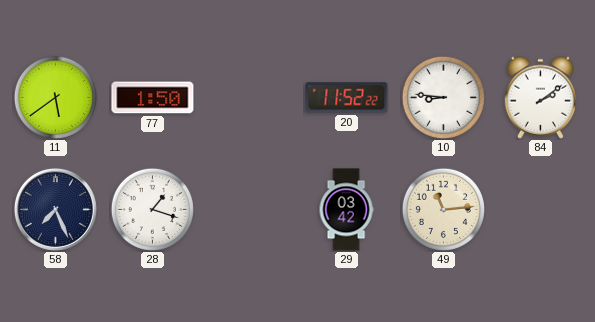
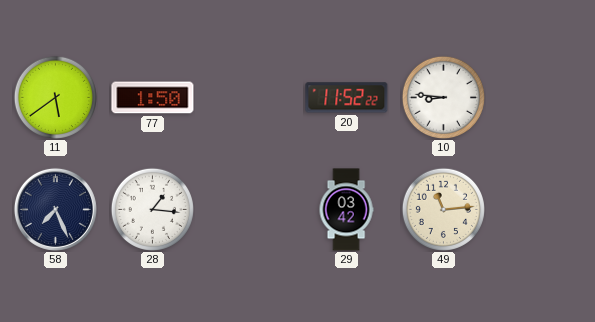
84: 2:09 -> none
28: 1:18 -> 1:16
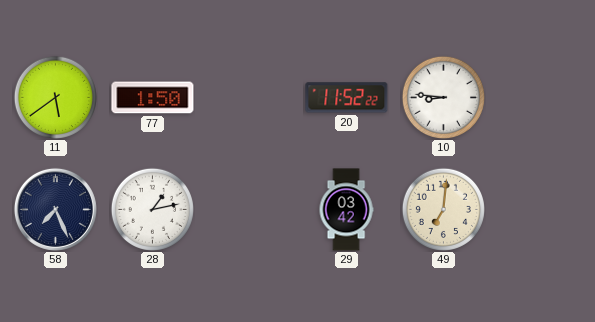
28: 1:16 -> 1:13
49: 11:14 -> 7:01
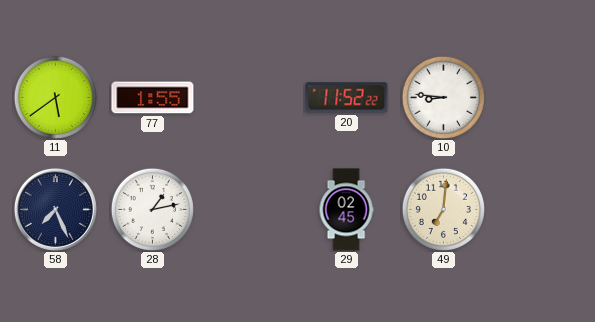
77: 1:50 -> 1:55
29: 03:42 -> 02:45
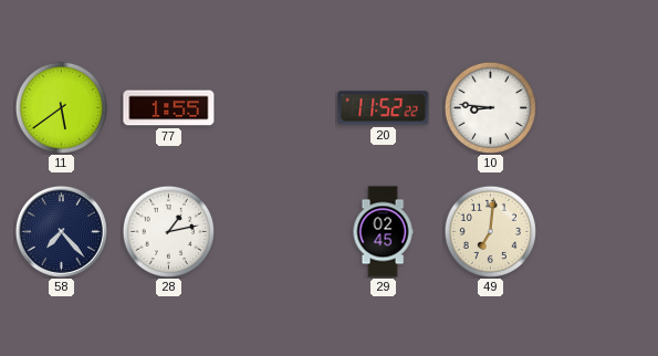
58: 7:26 -> 7:23
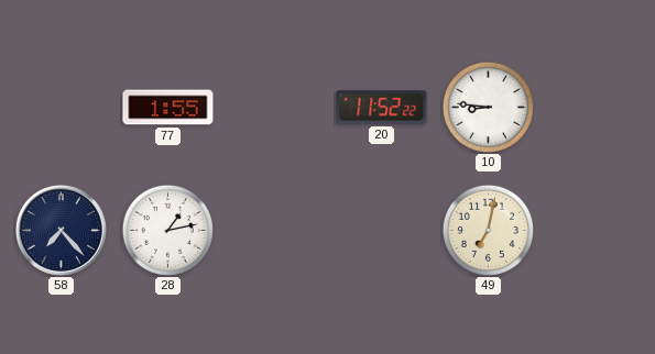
11: 5:39 -> none
29: 02:45 -> none
49: 7:01 -> 7:02
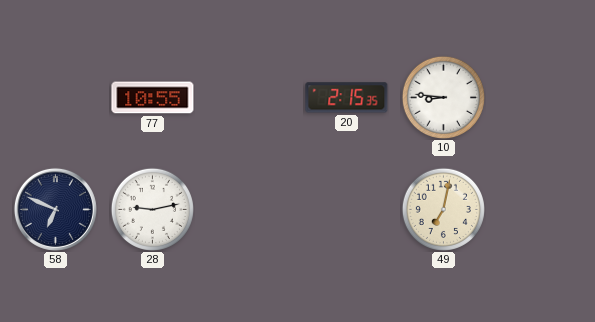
77: 1:55 -> 10:55
20: 11:52 -> 2:15
58: 7:23 -> 6:49
28: 1:13 -> 9:13
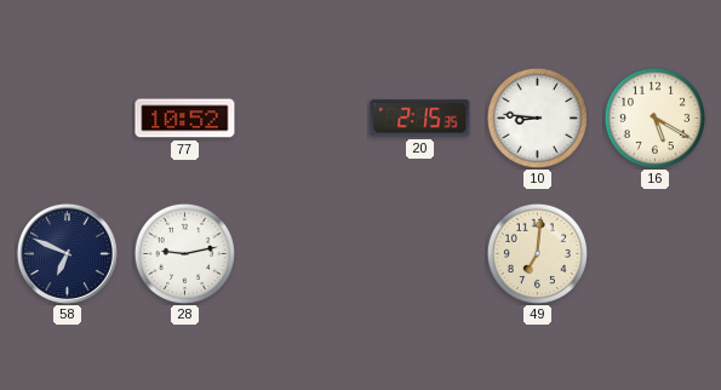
77: 10:55 -> 10:52
16: none -> 5:20
49: 7:02 -> 7:01
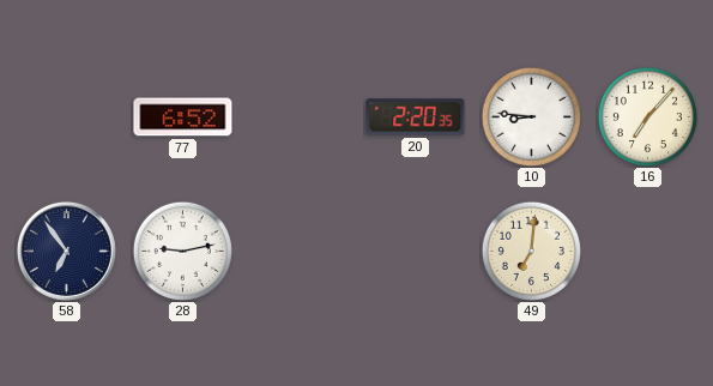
77: 10:52 -> 6:52
20: 2:15 -> 2:20
16: 5:20 -> 7:07
58: 6:49 -> 6:54
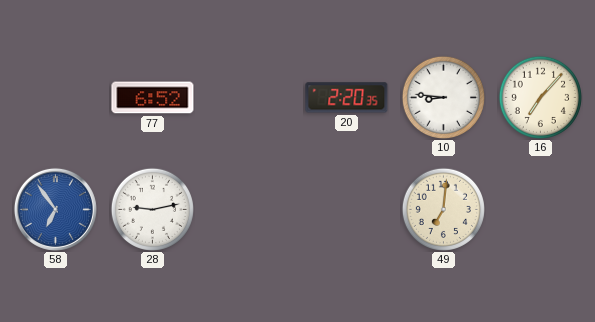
58 dial: navy -> blue
